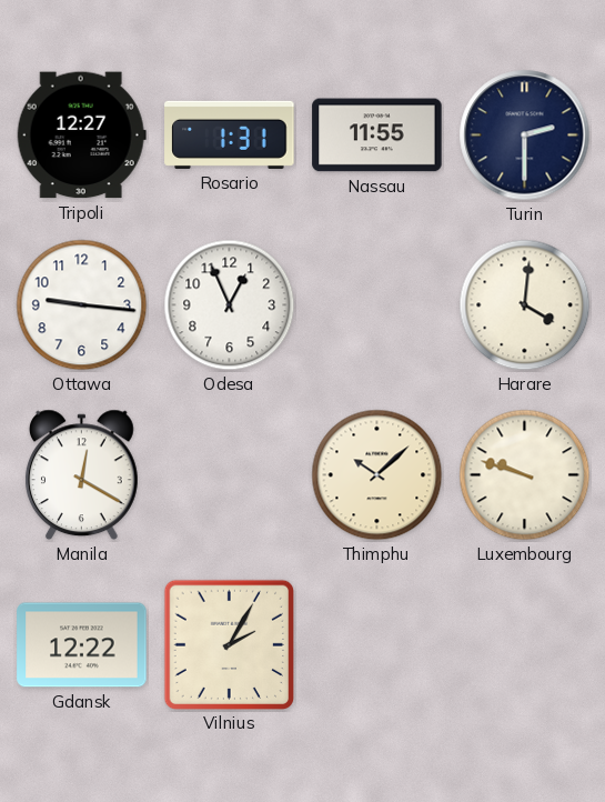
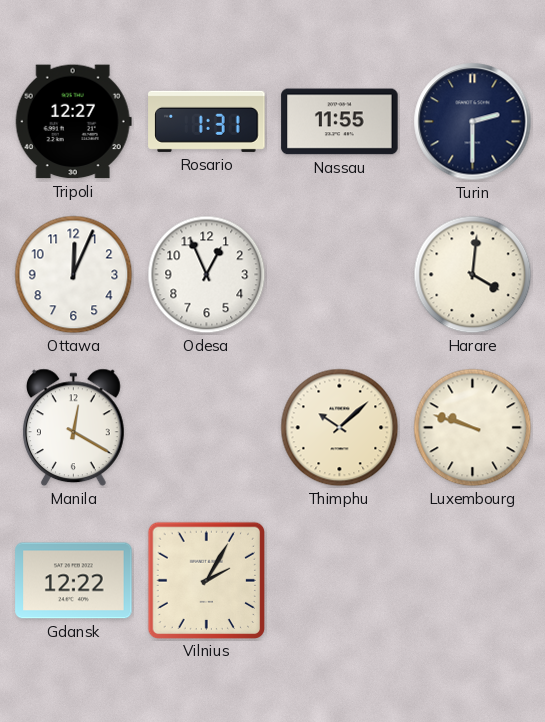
Ottawa: 9:16 -> 12:04
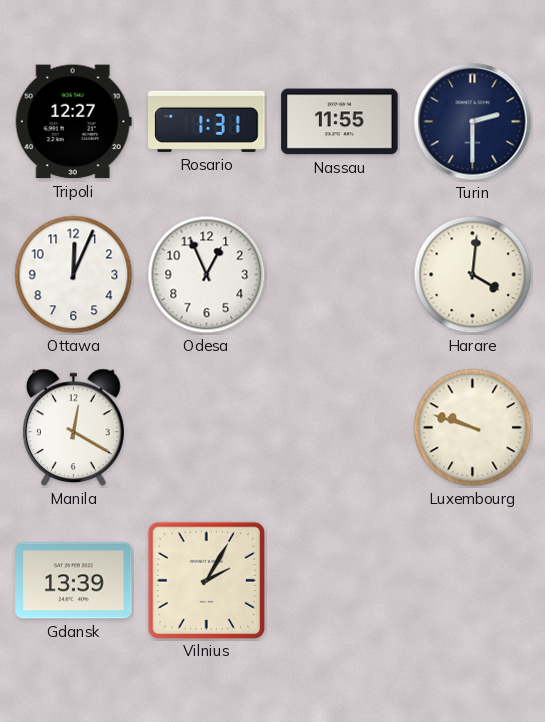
Thimphu: 10:08 -> none
Gdansk: 12:22 -> 13:39
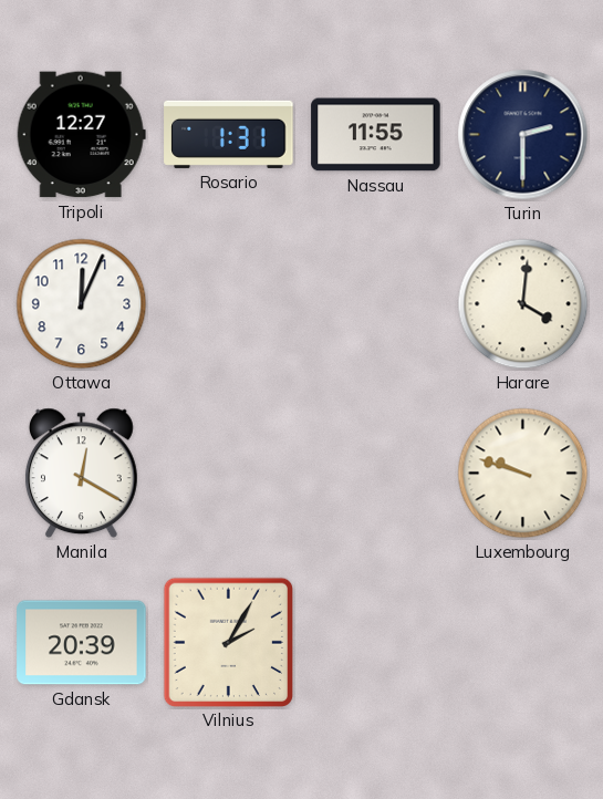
Odesa: 12:56 -> none
Gdansk: 13:39 -> 20:39
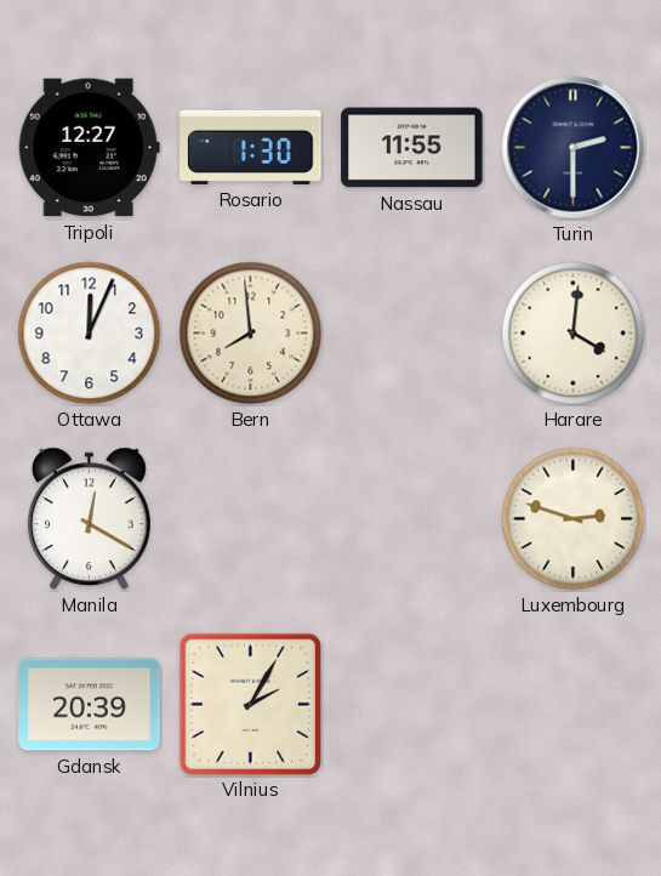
Rosario: 1:31 -> 1:30
Bern: none -> 7:59
Luxembourg: 9:48 -> 2:48
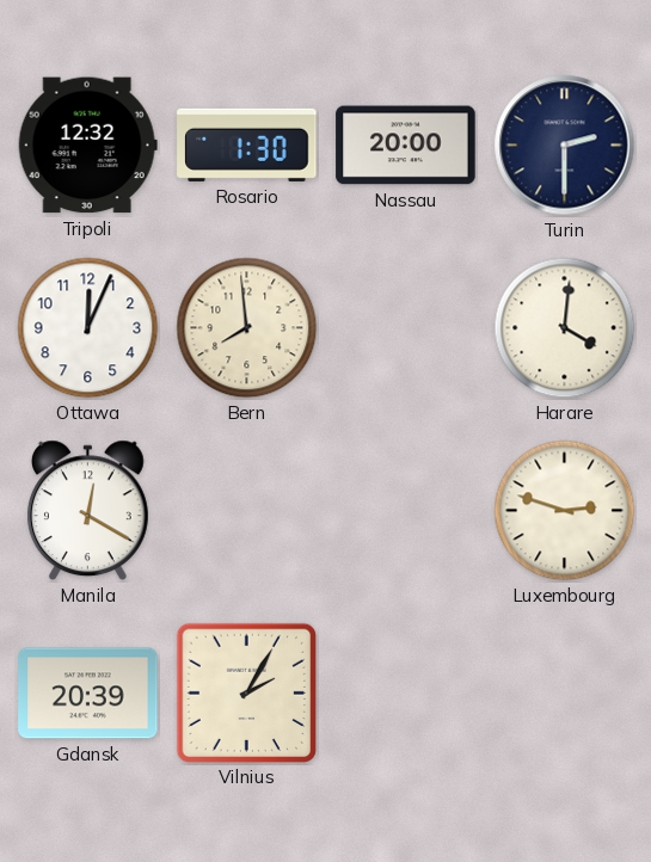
Tripoli: 12:27 -> 12:32
Nassau: 11:55 -> 20:00
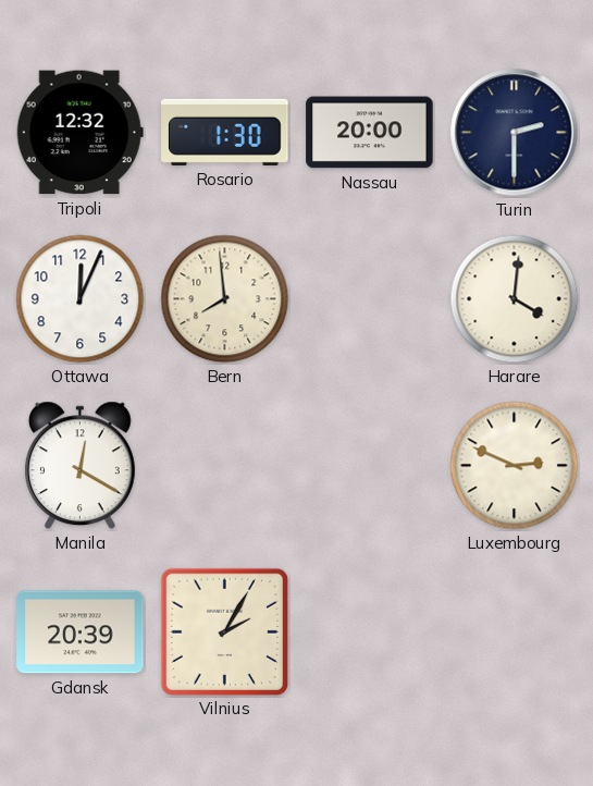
Luxembourg: 2:48 -> 2:49
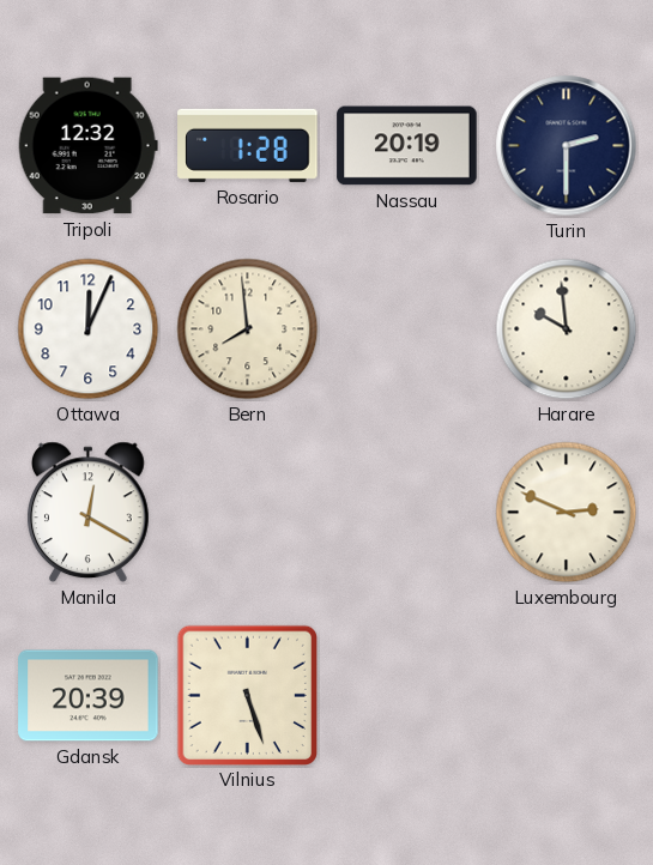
Rosario: 1:30 -> 1:28
Nassau: 20:00 -> 20:19
Harare: 4:01 -> 9:59
Vilnius: 2:05 -> 5:27
